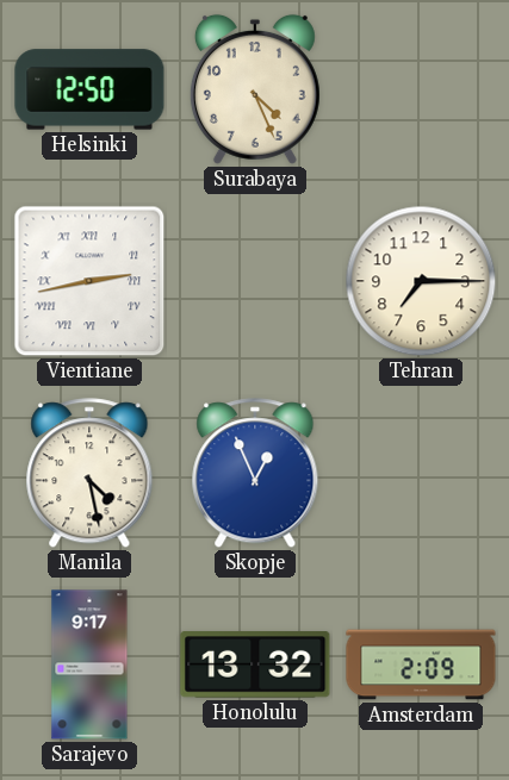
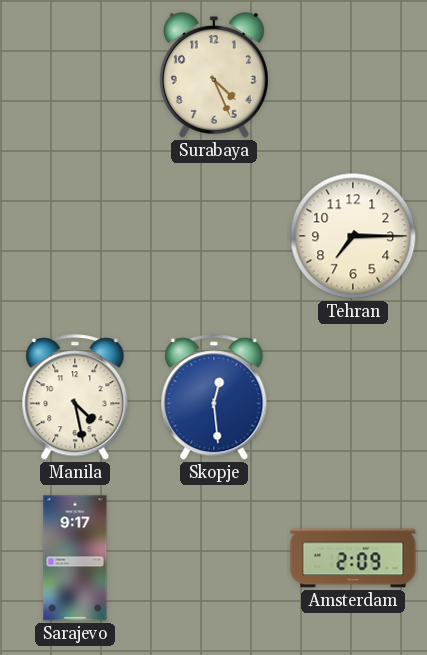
Helsinki: 12:50 -> none
Vientiane: 2:43 -> none
Skopje: 12:56 -> 12:29
Honolulu: 13:32 -> none
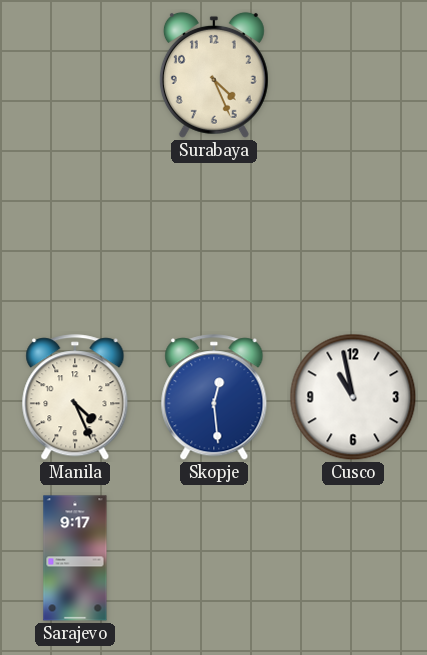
Tehran: 7:15 -> none
Manila: 4:28 -> 4:26
Cusco: none -> 10:58
Amsterdam: 2:09 -> none
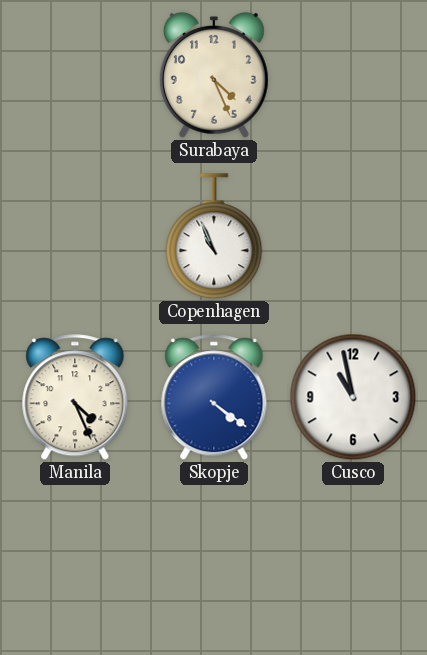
Copenhagen: none -> 10:56
Skopje: 12:29 -> 4:21
Sarajevo: 9:17 -> none
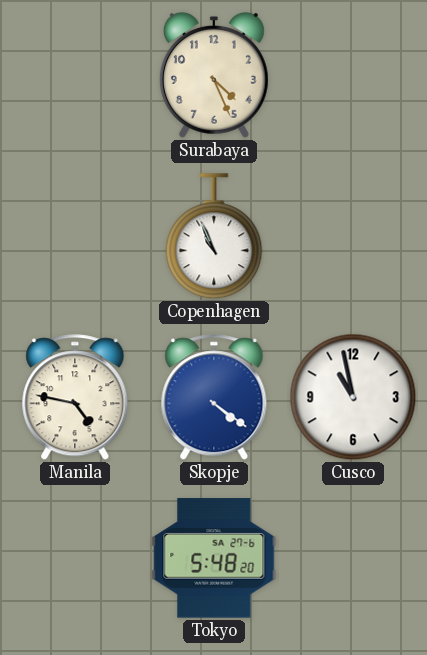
Manila: 4:26 -> 4:47
Tokyo: none -> 5:48
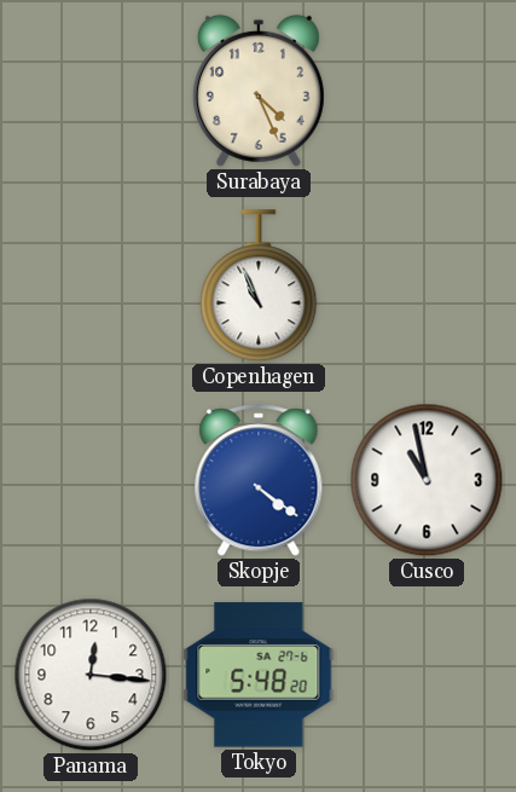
Manila: 4:47 -> none
Panama: none -> 12:16
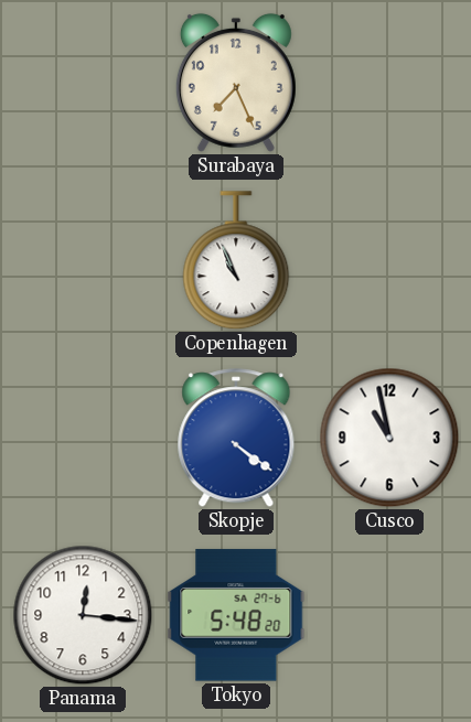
Surabaya: 4:26 -> 7:26
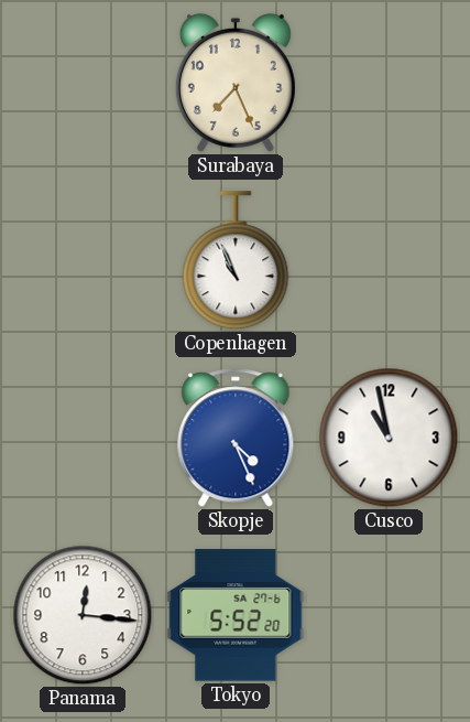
Skopje: 4:21 -> 4:26
Tokyo: 5:48 -> 5:52
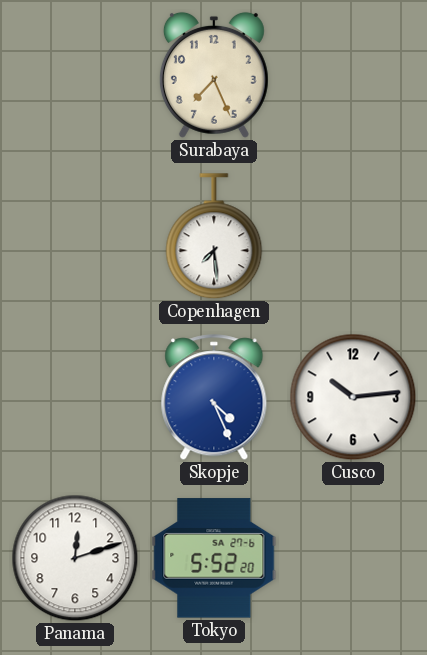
Copenhagen: 10:56 -> 7:29
Cusco: 10:58 -> 10:14
Panama: 12:16 -> 12:12
